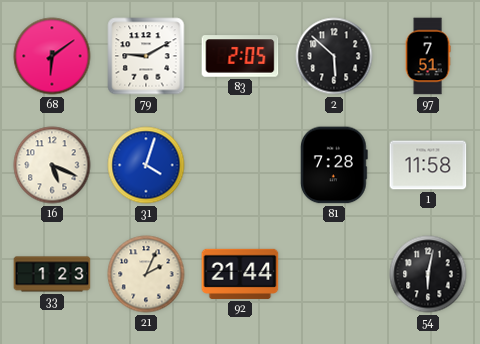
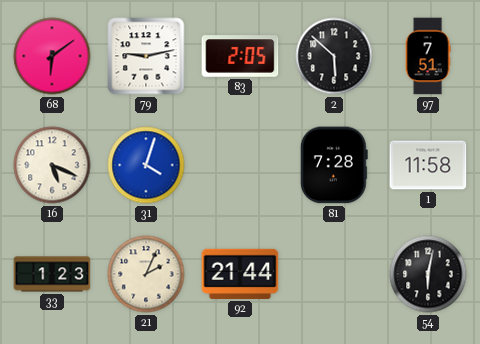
79: 9:10 -> 9:13
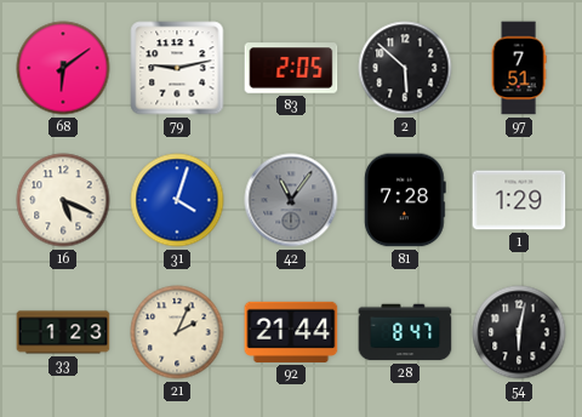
42: none -> 11:06
1: 11:58 -> 1:29
28: none -> 8:47
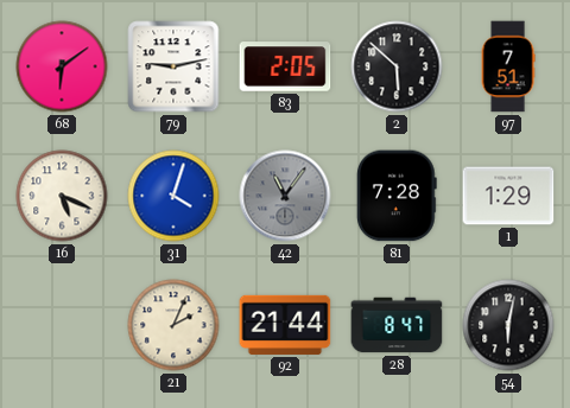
33: 1:23 -> none
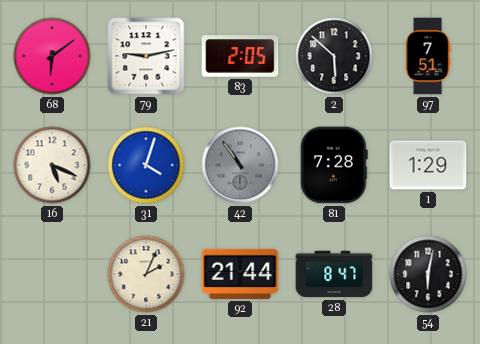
42: 11:06 -> 10:54
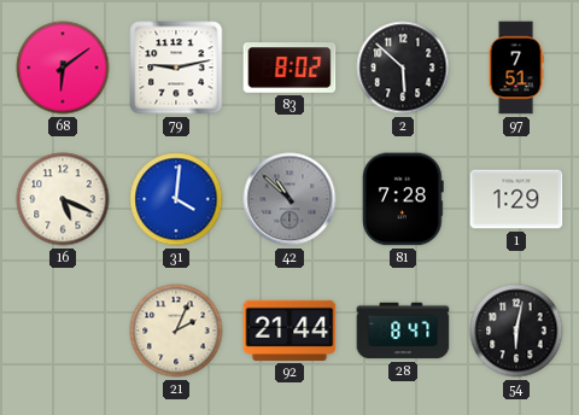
83: 2:05 -> 8:02
31: 4:03 -> 4:01
42: 10:54 -> 10:52
